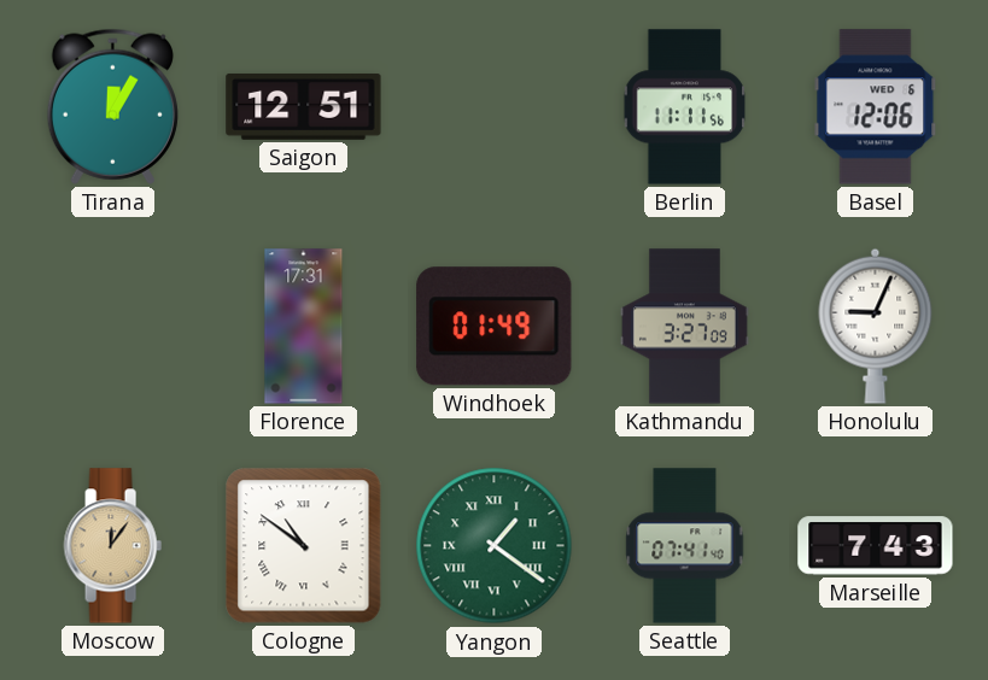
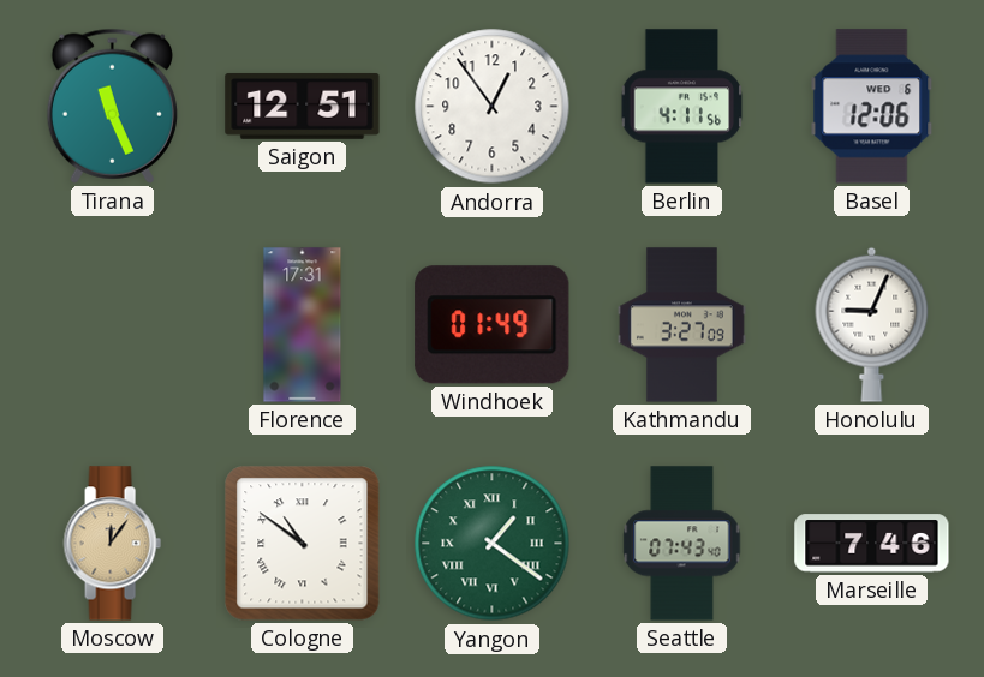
Tirana: 12:05 -> 11:26
Andorra: none -> 12:54
Berlin: 11:11 -> 4:11
Seattle: 07:41 -> 07:43
Marseille: 7:43 -> 7:46
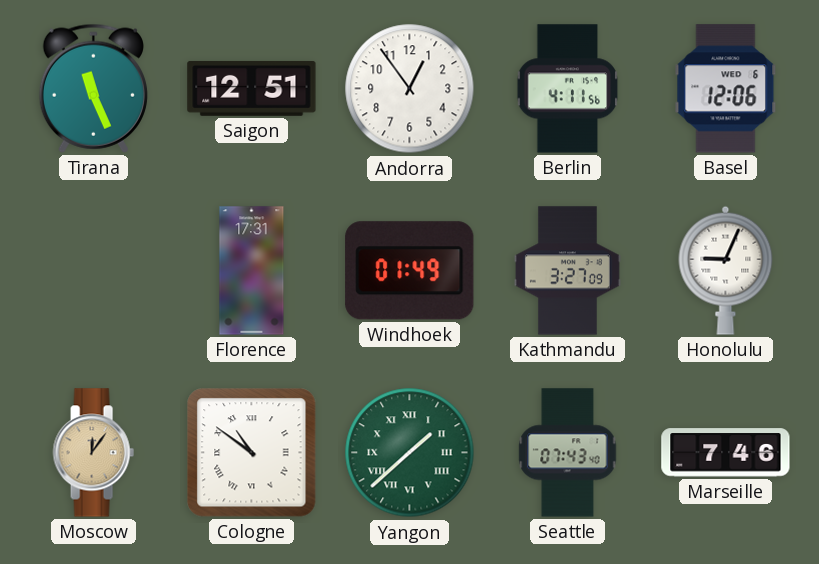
Yangon: 1:21 -> 1:38
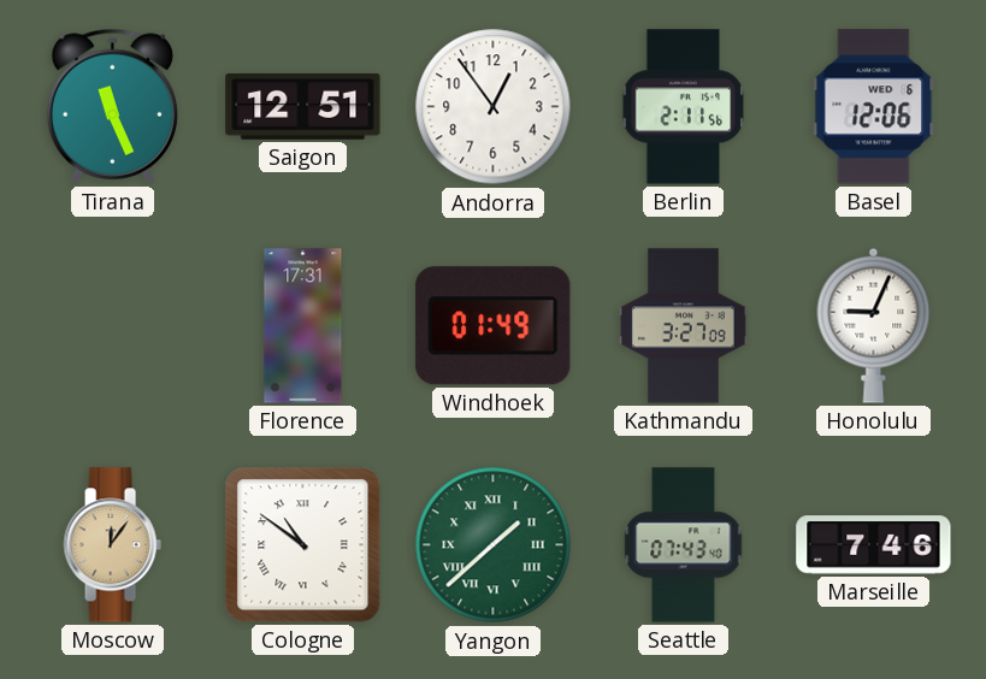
Berlin: 4:11 -> 2:11
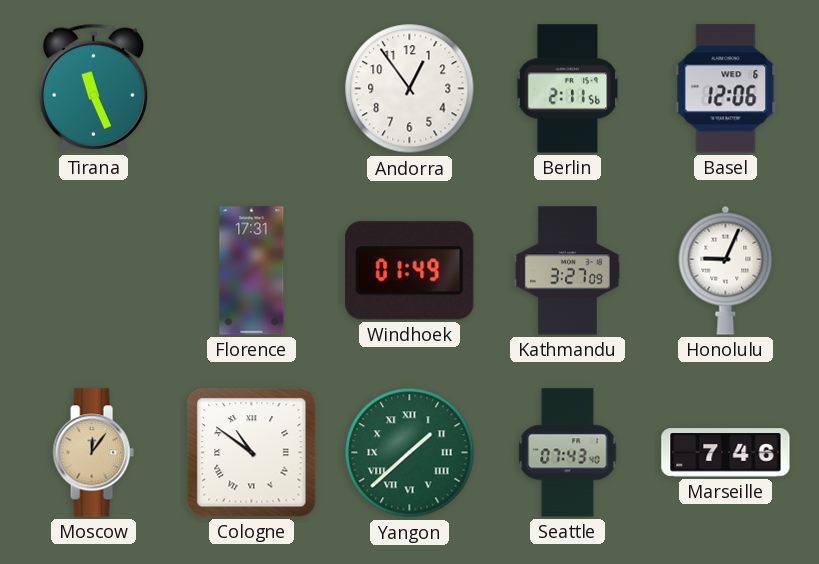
Saigon: 12:51 -> none
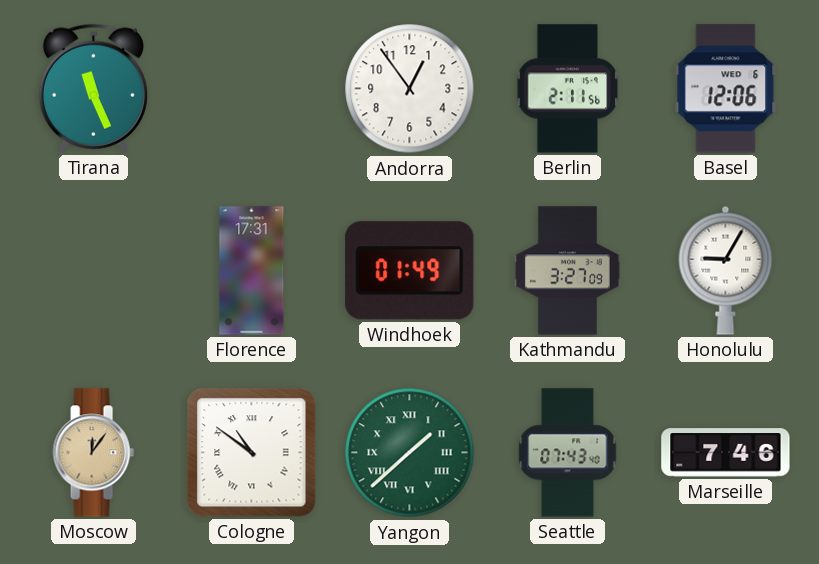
Honolulu: 9:04 -> 9:05
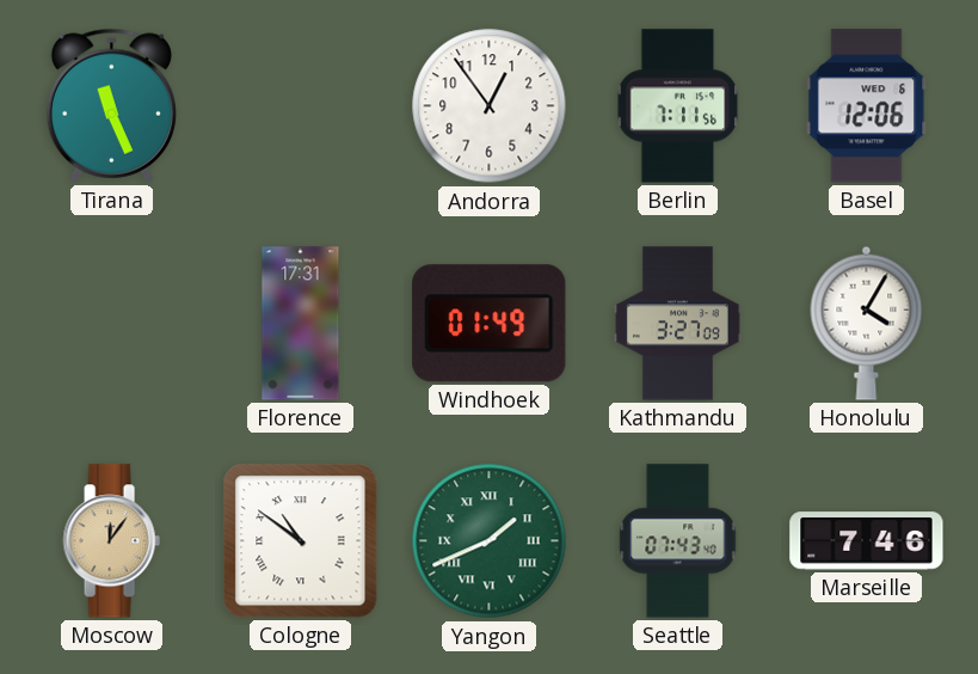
Berlin: 2:11 -> 7:11
Honolulu: 9:05 -> 4:05
Yangon: 1:38 -> 1:41
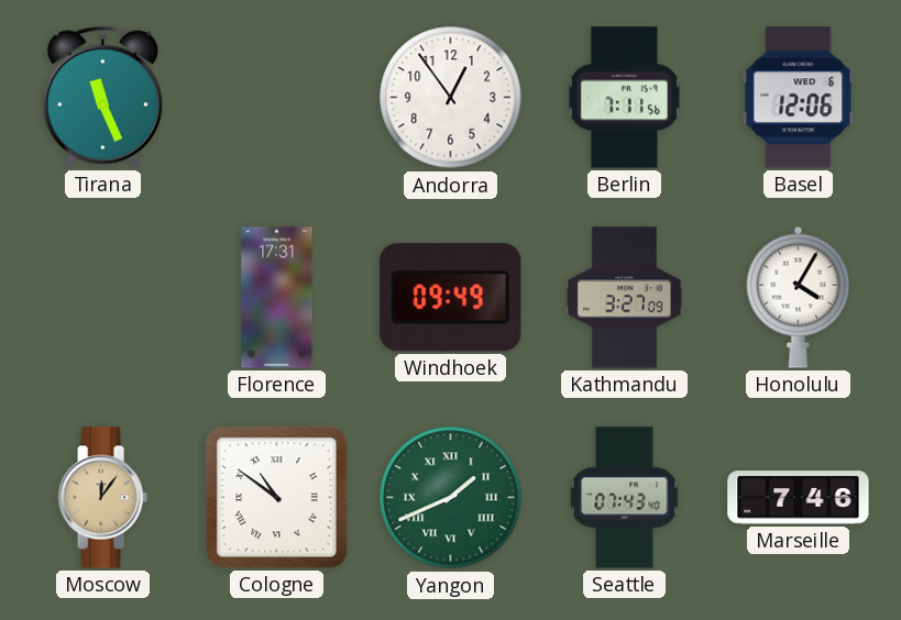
Windhoek: 01:49 -> 09:49
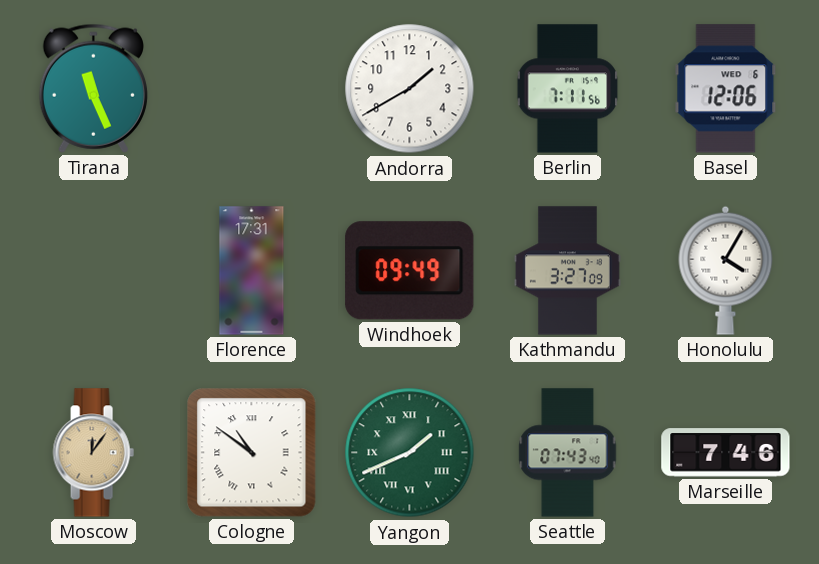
Andorra: 12:54 -> 1:40
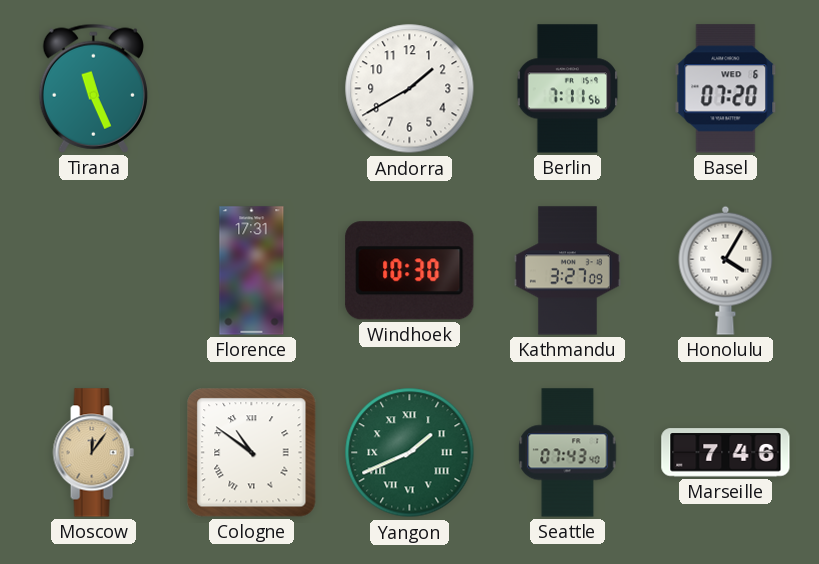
Basel: 12:06 -> 07:20
Windhoek: 09:49 -> 10:30
